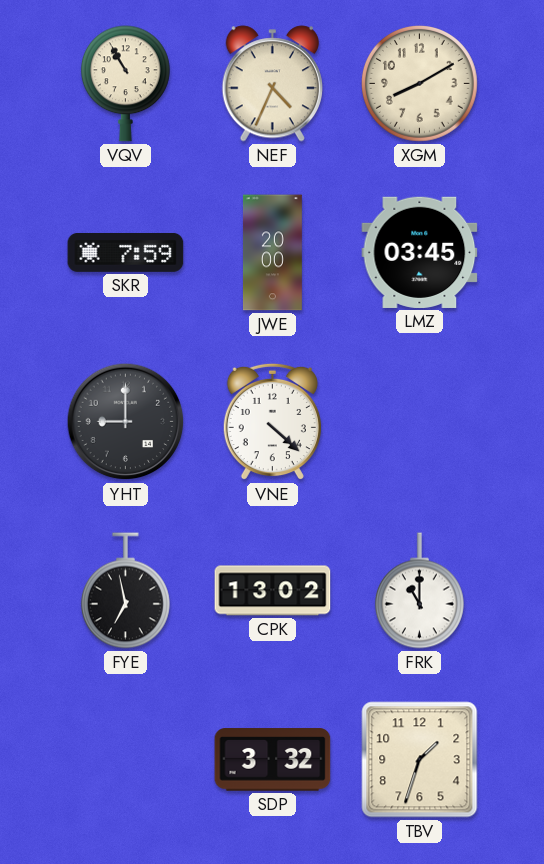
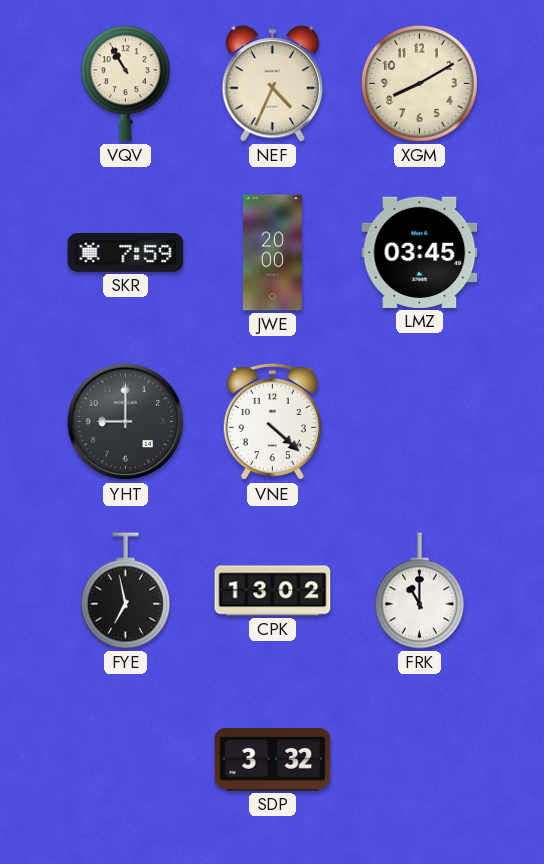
TBV: 1:33 -> none
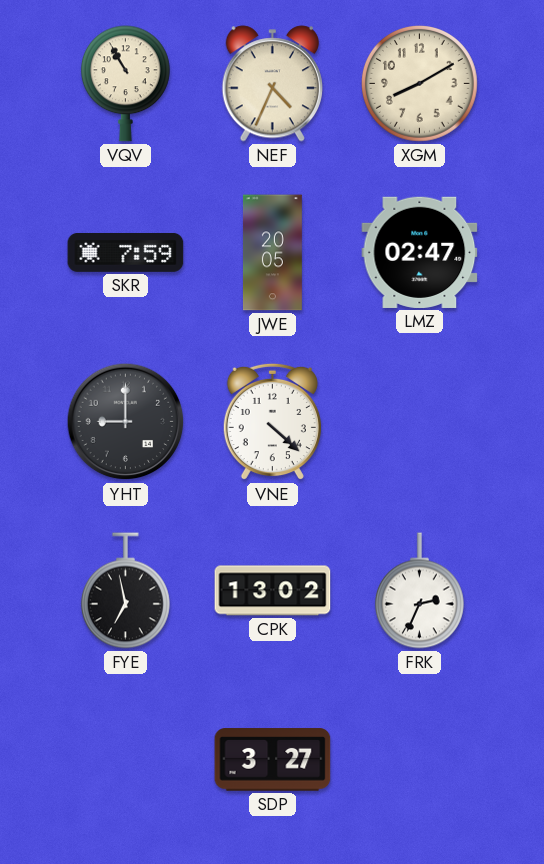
JWE: 20:00 -> 20:05
LMZ: 03:45 -> 02:47
FRK: 11:00 -> 2:34
SDP: 3:32 -> 3:27
